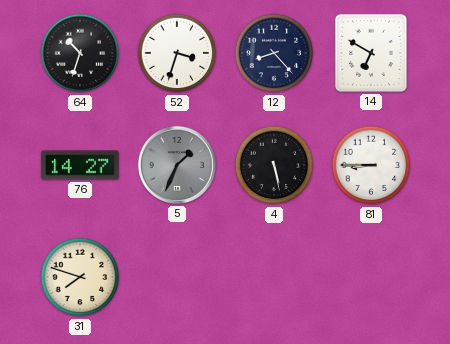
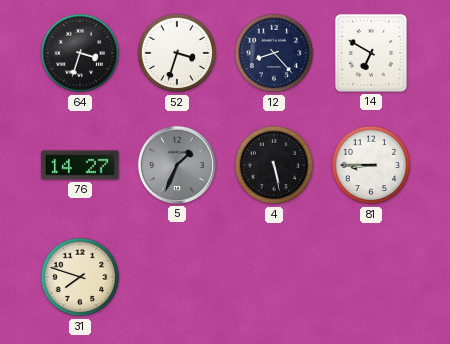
64: 10:33 -> 3:33
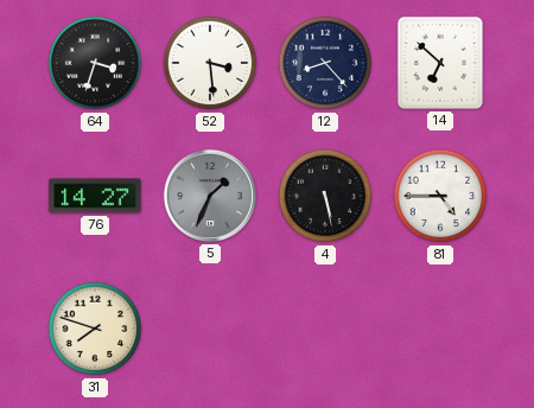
52: 3:33 -> 3:29
14: 6:50 -> 6:52
81: 8:45 -> 4:45
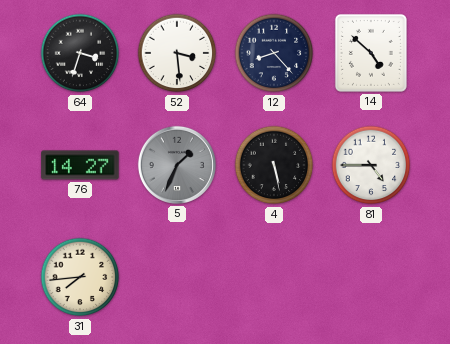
14: 6:52 -> 4:52
31: 7:48 -> 7:44
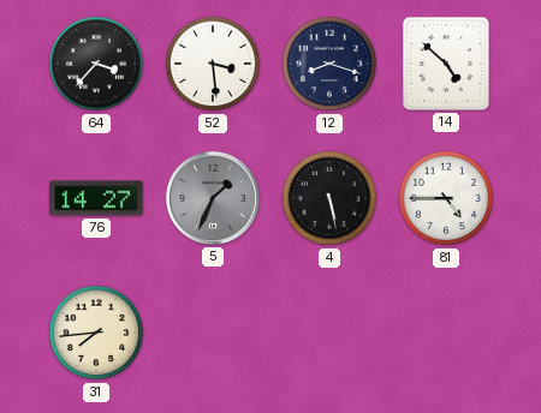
64: 3:33 -> 3:37
12: 8:23 -> 8:18
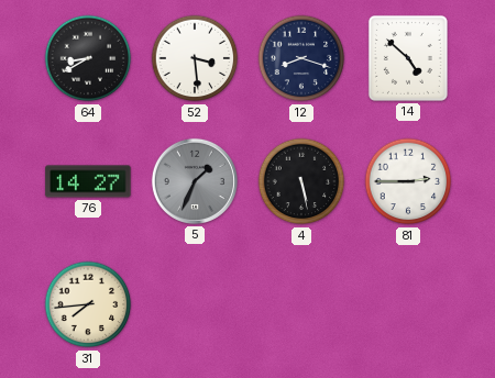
64: 3:37 -> 8:40
81: 4:45 -> 2:45
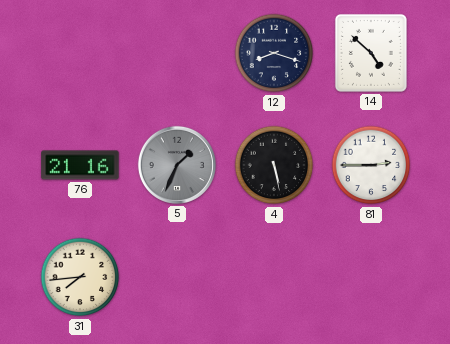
64: 8:40 -> none
52: 3:29 -> none
76: 14:27 -> 21:16
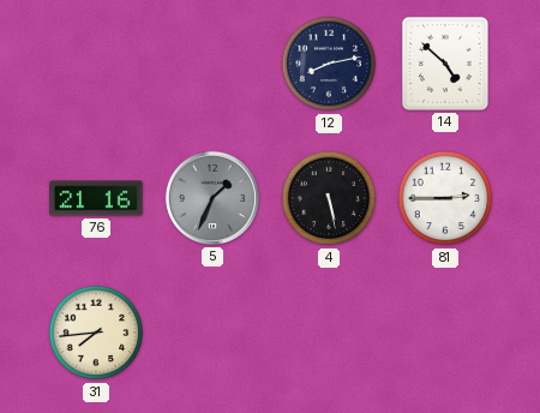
12: 8:18 -> 8:13
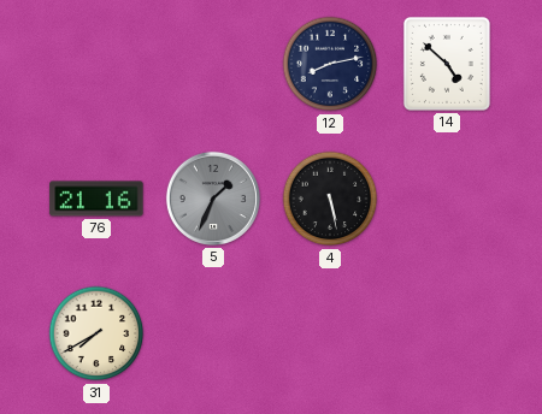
81: 2:45 -> none
31: 7:44 -> 7:40
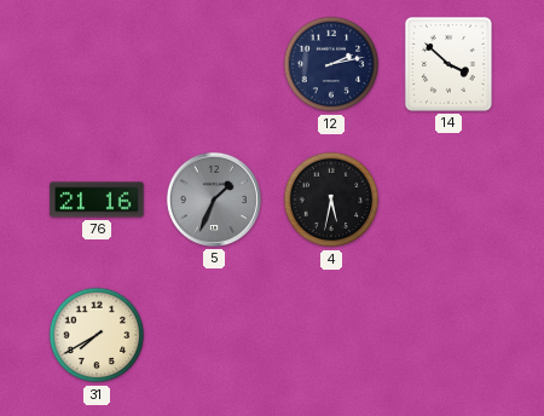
12: 8:13 -> 2:13
14: 4:52 -> 3:52
4: 5:28 -> 5:32
